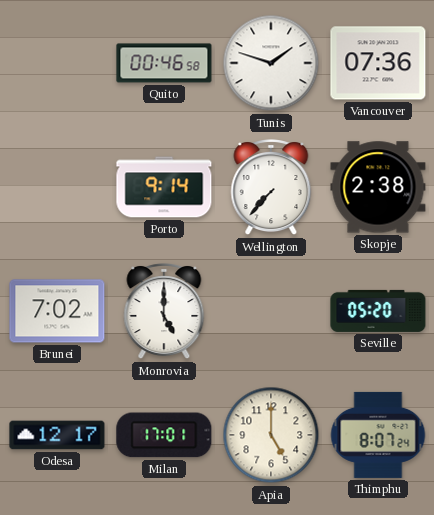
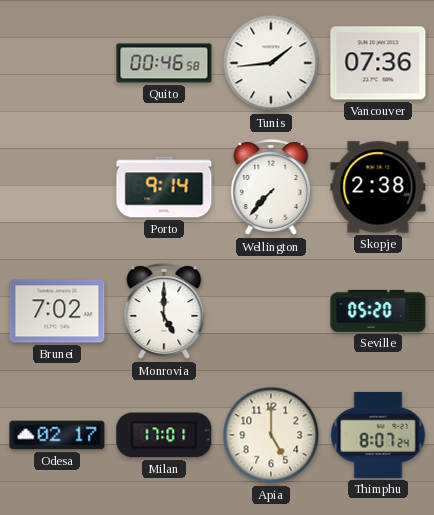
Tunis: 1:48 -> 1:44
Odesa: 12:17 -> 02:17
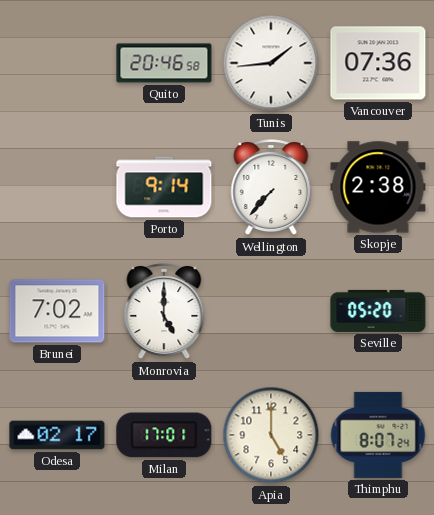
Quito: 00:46 -> 20:46
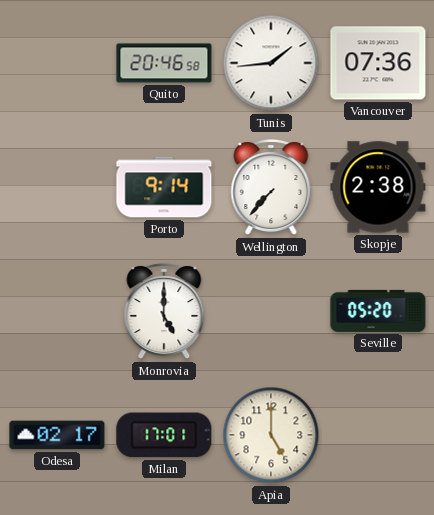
Brunei: 7:02 -> none
Thimphu: 8:07 -> none
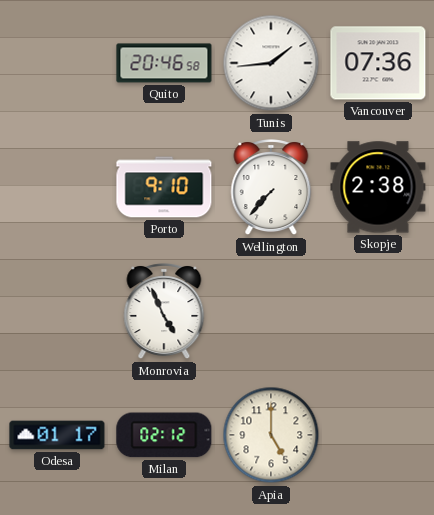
Porto: 9:14 -> 9:10
Monrovia: 5:00 -> 4:56
Seville: 05:20 -> none
Odesa: 02:17 -> 01:17
Milan: 17:01 -> 02:12
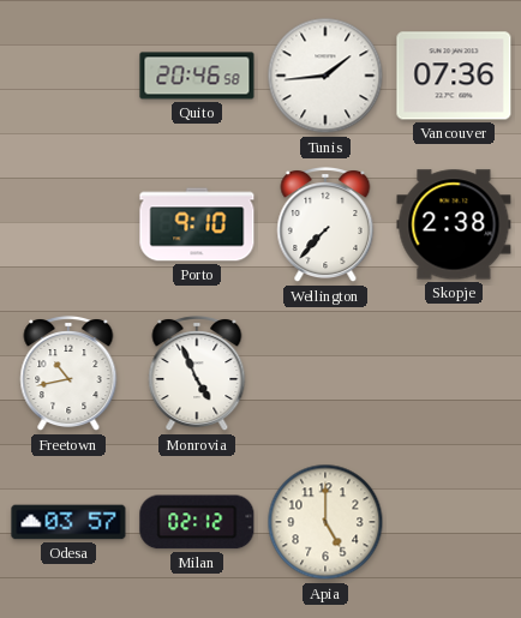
Freetown: none -> 10:43
Odesa: 01:17 -> 03:57
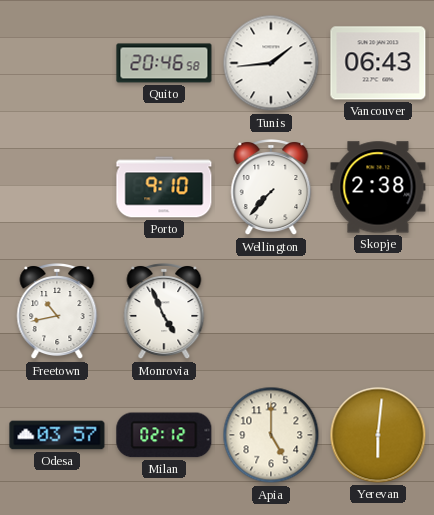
Vancouver: 07:36 -> 06:43
Yerevan: none -> 6:01
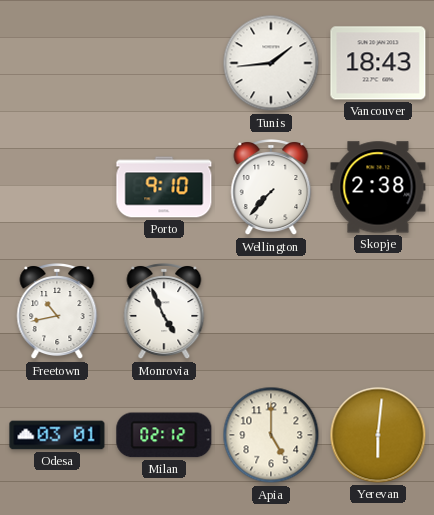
Quito: 20:46 -> none
Vancouver: 06:43 -> 18:43
Odesa: 03:57 -> 03:01
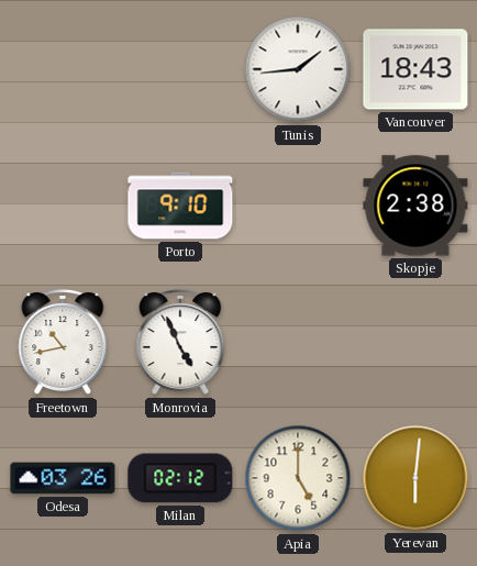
Wellington: 7:37 -> none
Odesa: 03:01 -> 03:26
